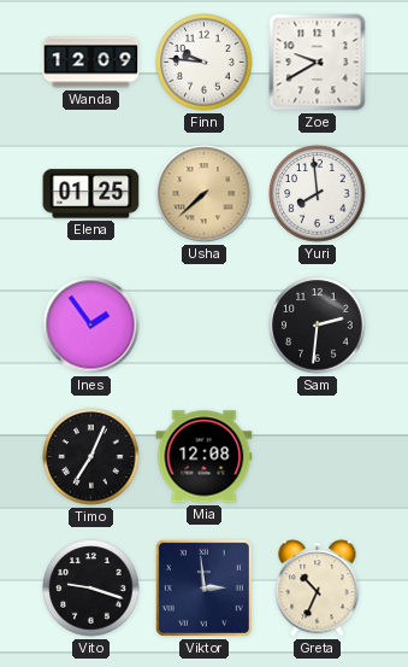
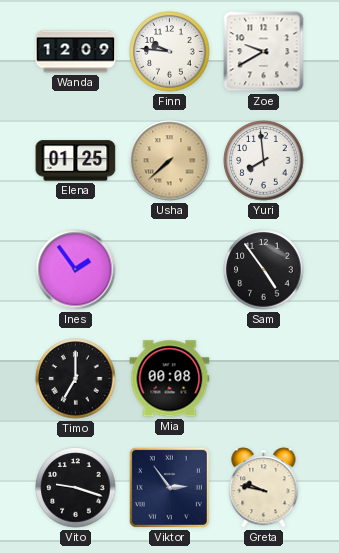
Sam: 2:31 -> 4:54
Timo: 7:04 -> 7:00
Mia: 12:08 -> 00:08
Viktor: 2:59 -> 2:54
Greta: 10:34 -> 9:47
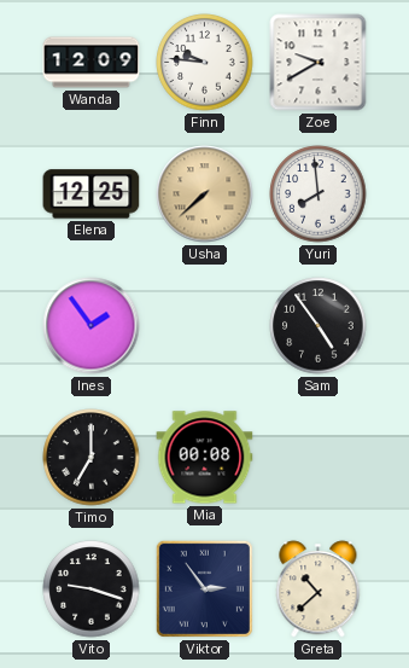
Elena: 01:25 -> 12:25
Greta: 9:47 -> 10:38
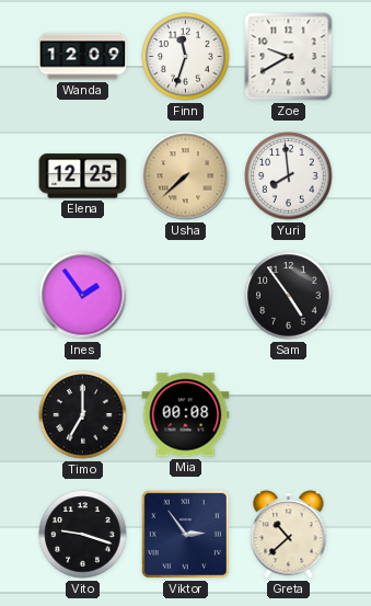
Finn: 9:46 -> 11:33
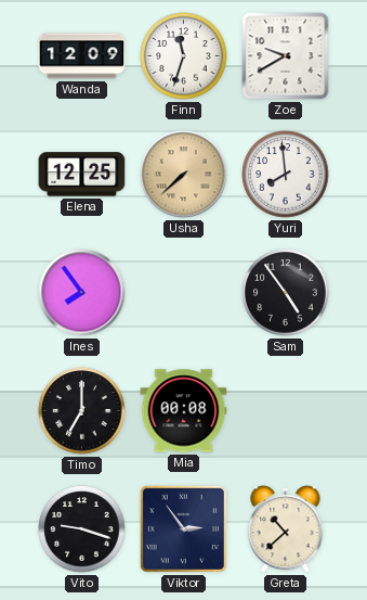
Ines: 1:54 -> 7:54
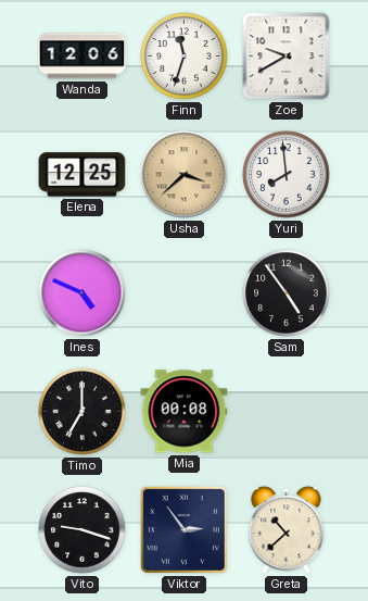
Wanda: 12:09 -> 12:06
Usha: 7:38 -> 3:38
Ines: 7:54 -> 4:49
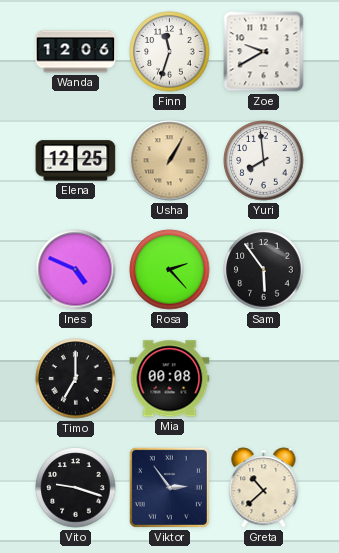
Usha: 3:38 -> 1:05
Rosa: none -> 2:23
Sam: 4:54 -> 5:54
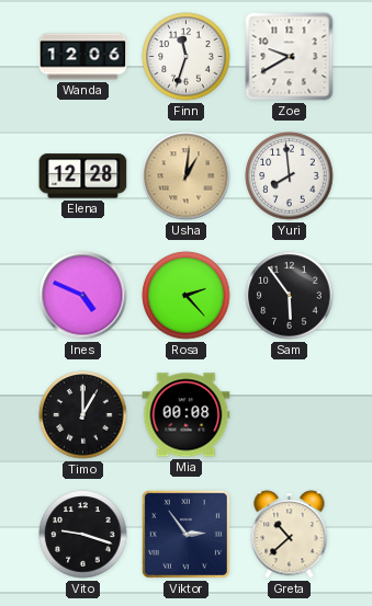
Elena: 12:25 -> 12:28
Usha: 1:05 -> 1:01
Timo: 7:00 -> 1:00
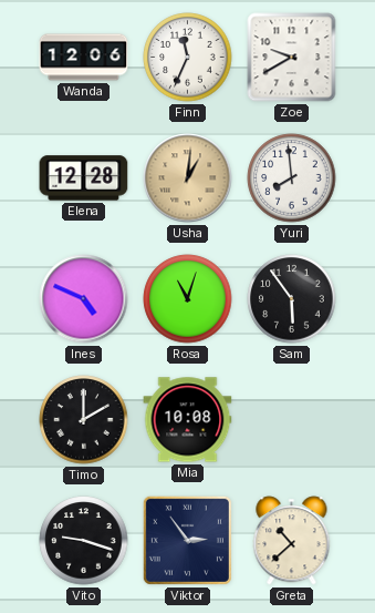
Finn: 11:33 -> 11:34
Rosa: 2:23 -> 11:03
Timo: 1:00 -> 2:00
Mia: 00:08 -> 10:08
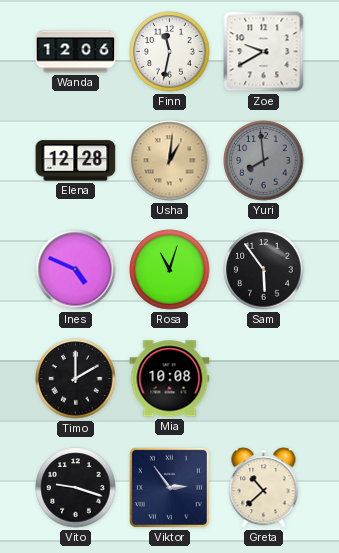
Finn: 11:34 -> 11:32
Yuri dial: white -> grey
